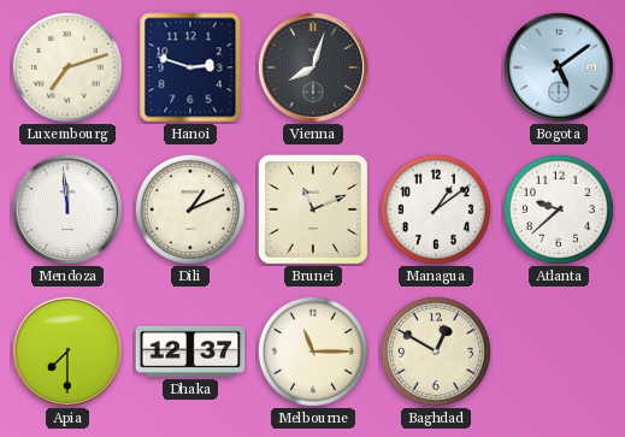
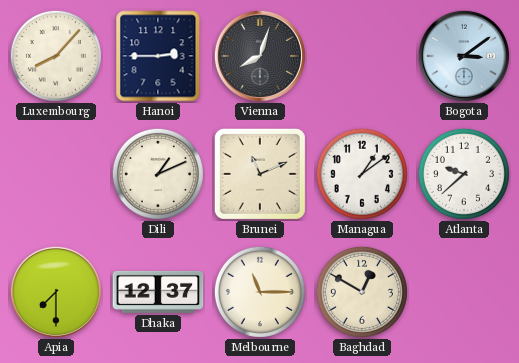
Luxembourg: 7:12 -> 8:07
Hanoi: 2:48 -> 2:45
Bogota: 5:09 -> 3:09
Mendoza: 11:59 -> none
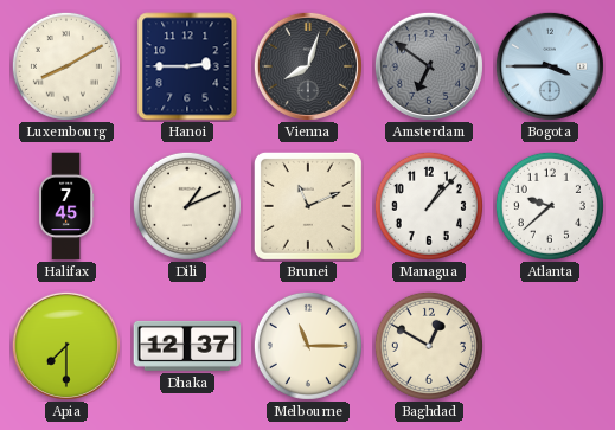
Luxembourg: 8:07 -> 8:10
Amsterdam: none -> 6:51
Bogota: 3:09 -> 3:45
Halifax: none -> 7:45
Managua: 1:09 -> 1:07
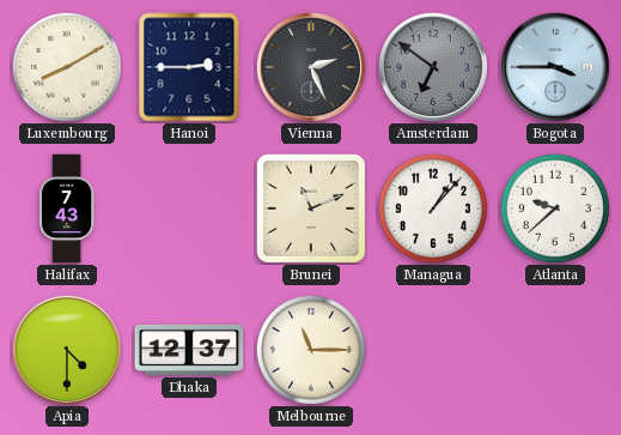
Vienna: 8:03 -> 2:26
Halifax: 7:45 -> 7:43
Dili: 1:11 -> none
Apia: 7:30 -> 4:30
Baghdad: 12:50 -> none
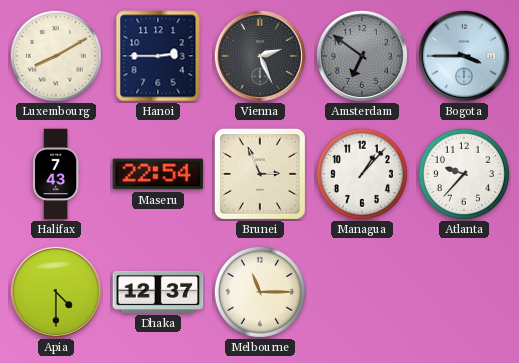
Maseru: none -> 22:54
Brunei: 11:11 -> 2:56
Atlanta: 9:38 -> 9:37
